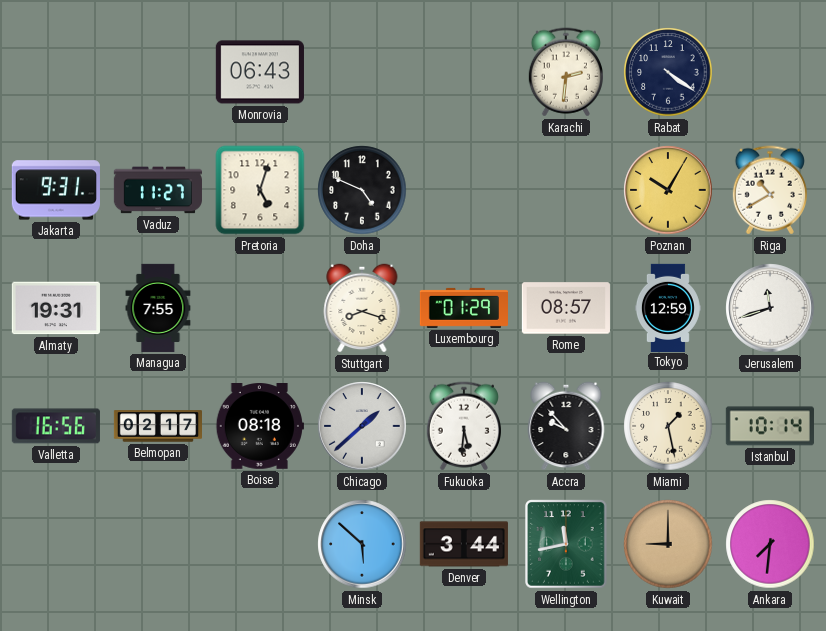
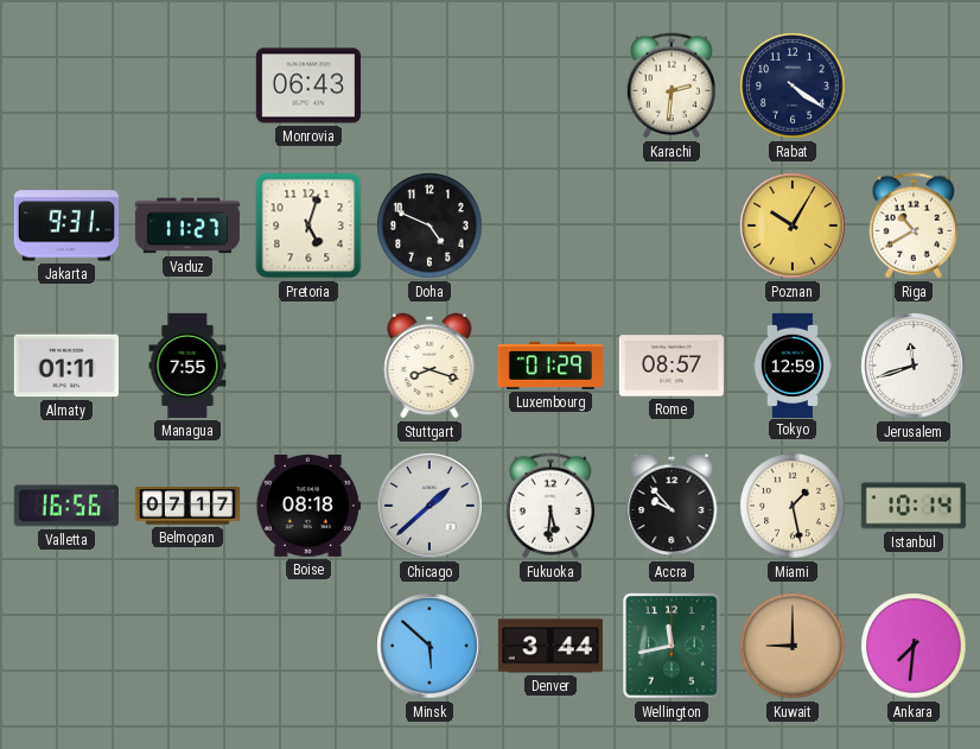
Almaty: 19:31 -> 01:11
Belmopan: 02:17 -> 07:17
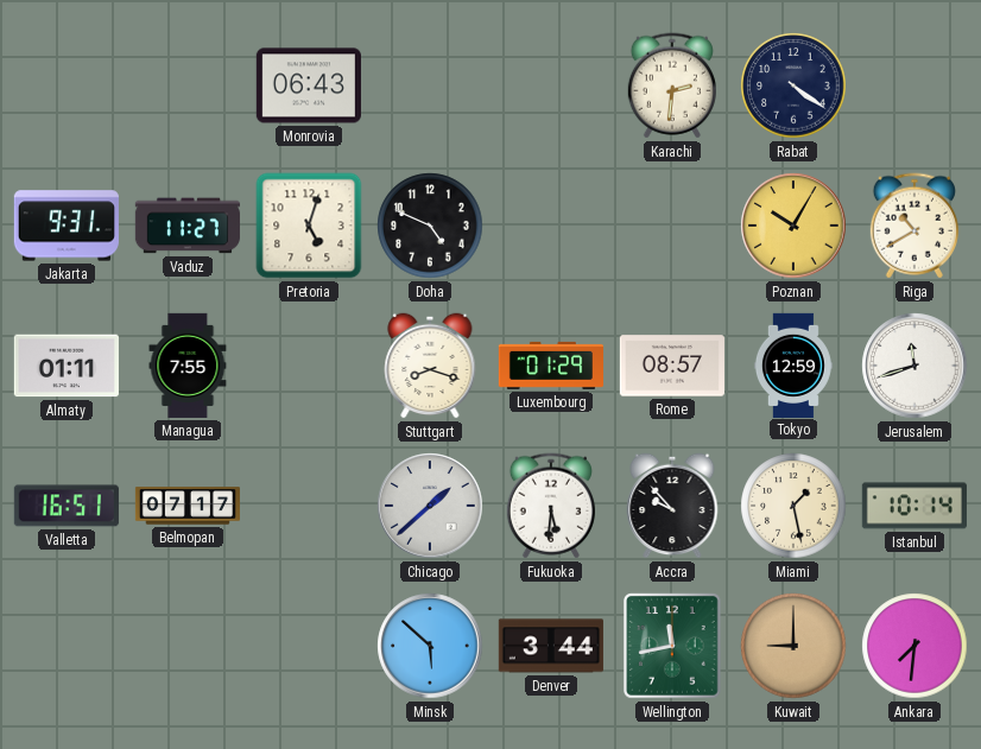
Valletta: 16:56 -> 16:51
Boise: 08:18 -> none
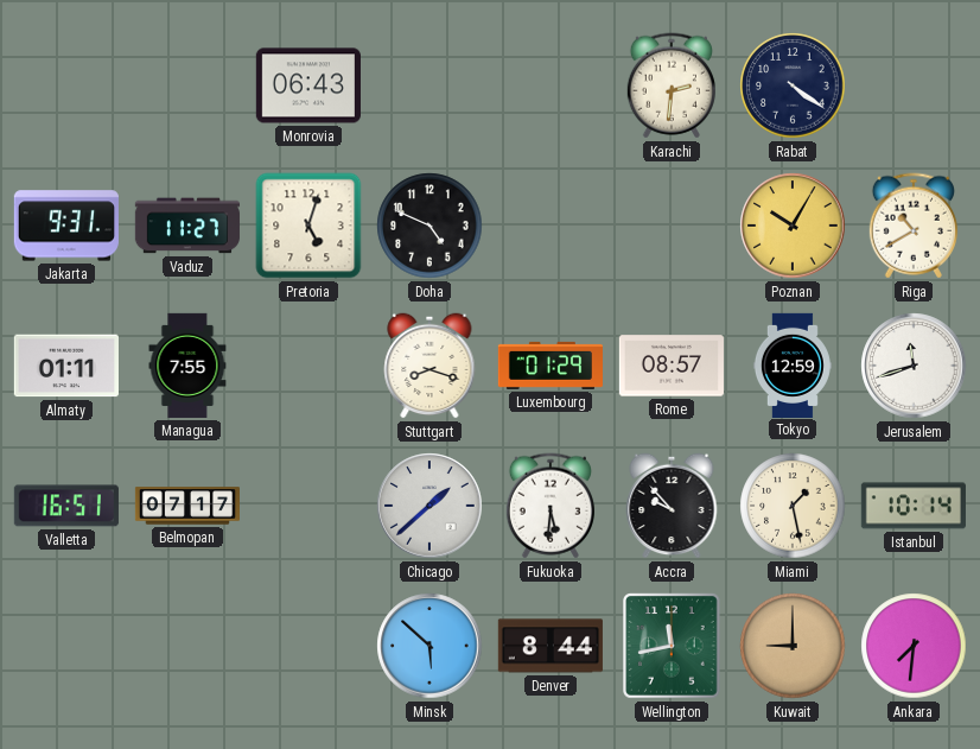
Denver: 3:44 -> 8:44
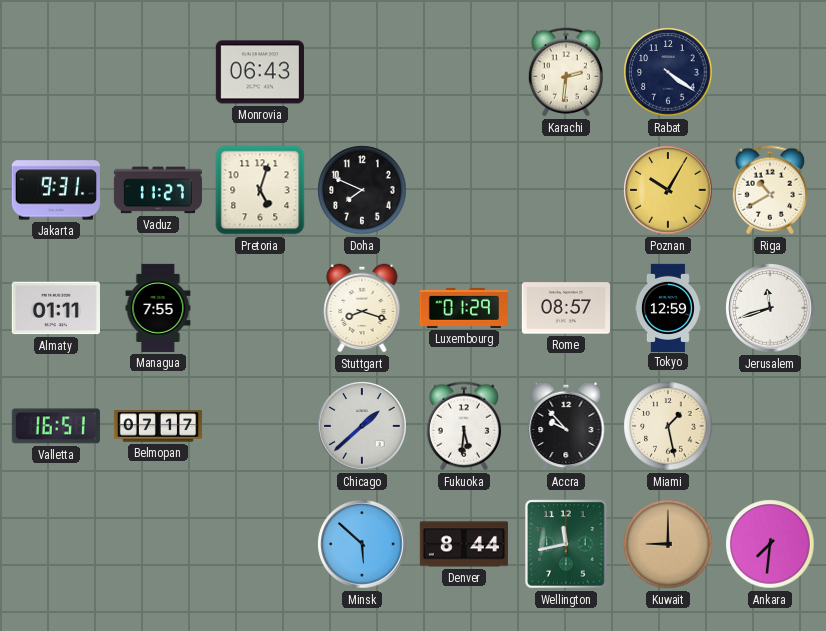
Doha: 4:49 -> 7:49
Istanbul: 10:14 -> none
